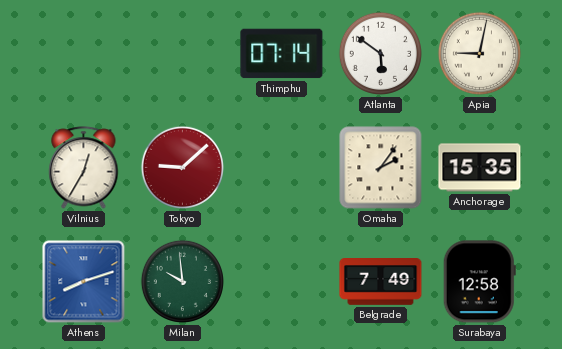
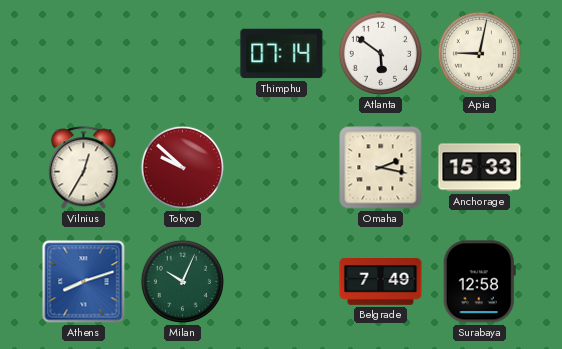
Tokyo: 9:08 -> 9:52
Omaha: 2:06 -> 2:17
Anchorage: 15:35 -> 15:33
Milan: 9:59 -> 10:04
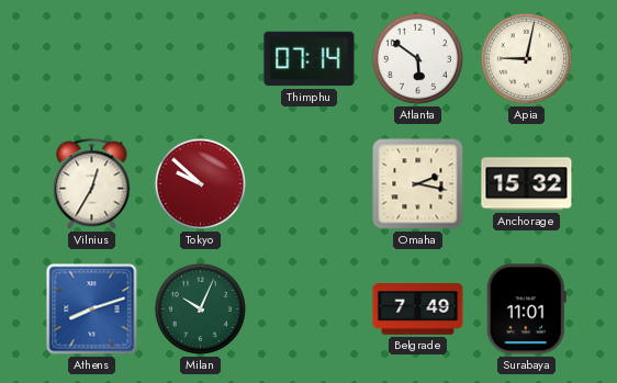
Anchorage: 15:33 -> 15:32
Surabaya: 12:58 -> 11:01
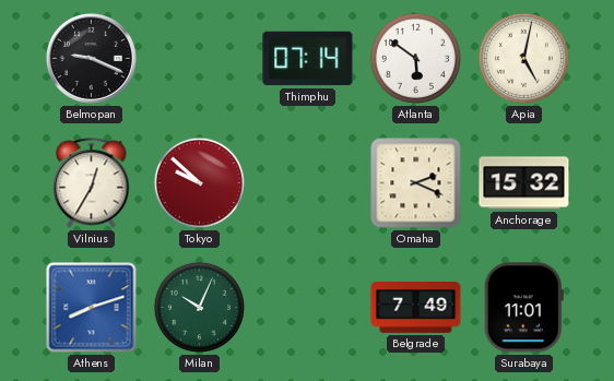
Belmopan: none -> 9:19
Apia: 9:02 -> 5:02
Omaha: 2:17 -> 2:19
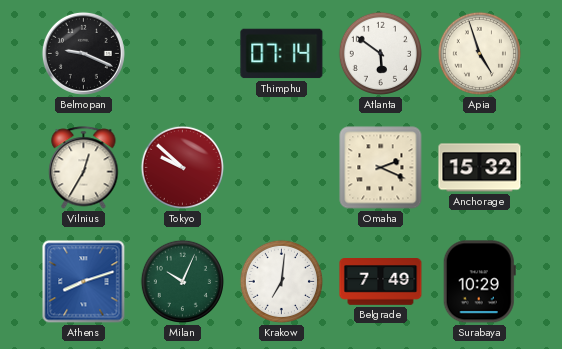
Apia: 5:02 -> 4:57
Krakow: none -> 7:01
Surabaya: 11:01 -> 10:29
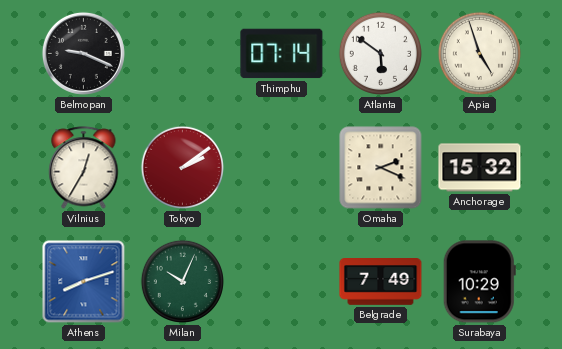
Tokyo: 9:52 -> 2:09
Krakow: 7:01 -> none
